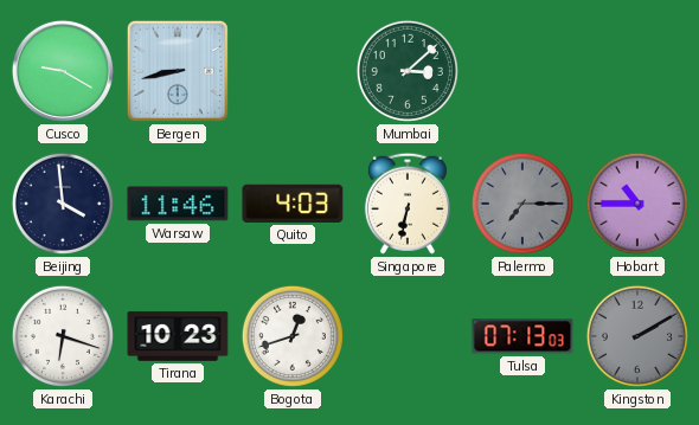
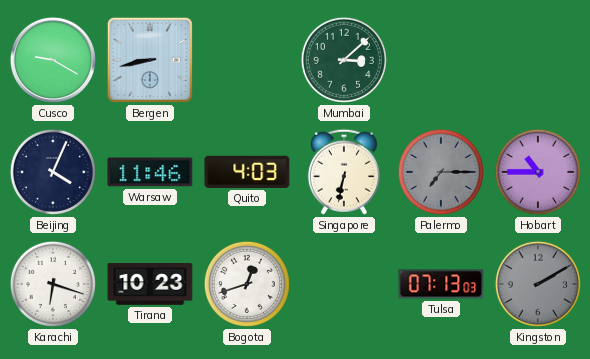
Beijing: 3:59 -> 4:04
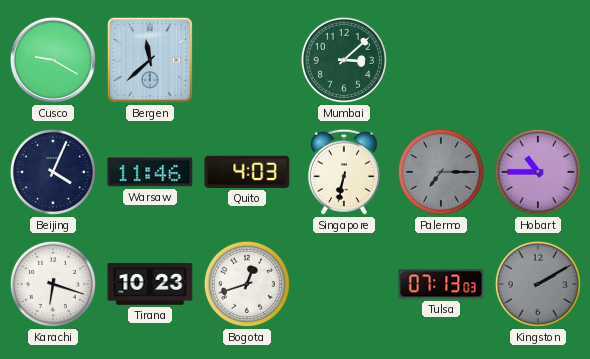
Bergen: 8:43 -> 11:38
